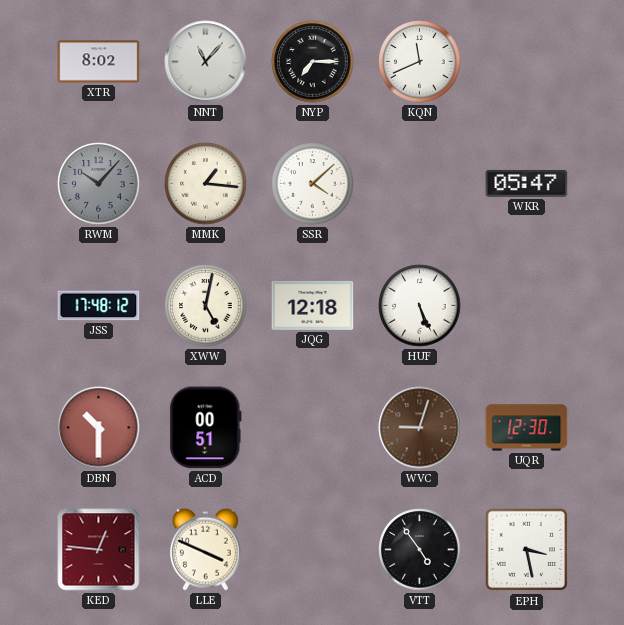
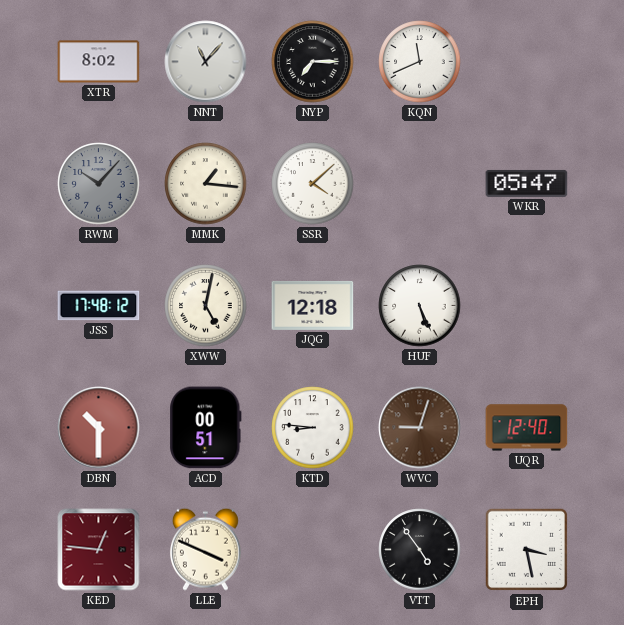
KTD: none -> 8:46
UQR: 12:30 -> 12:40
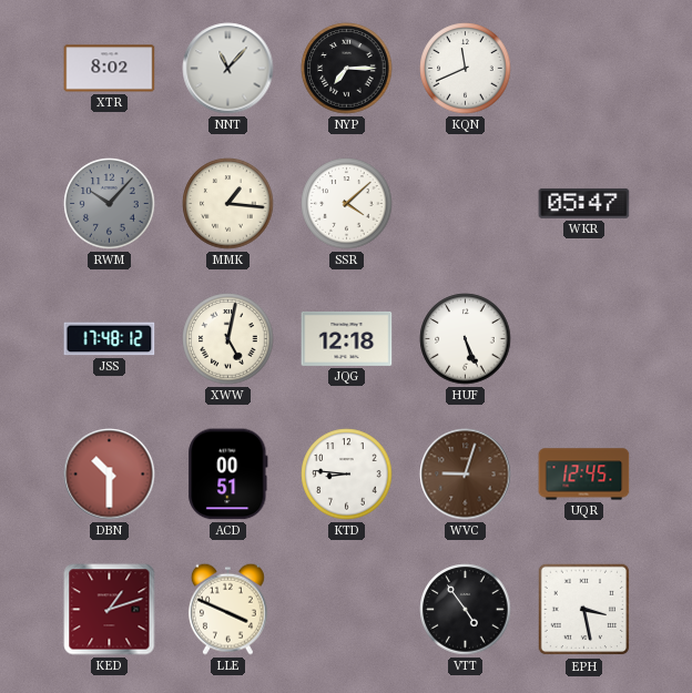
UQR: 12:40 -> 12:45
KED: 12:46 -> 1:12
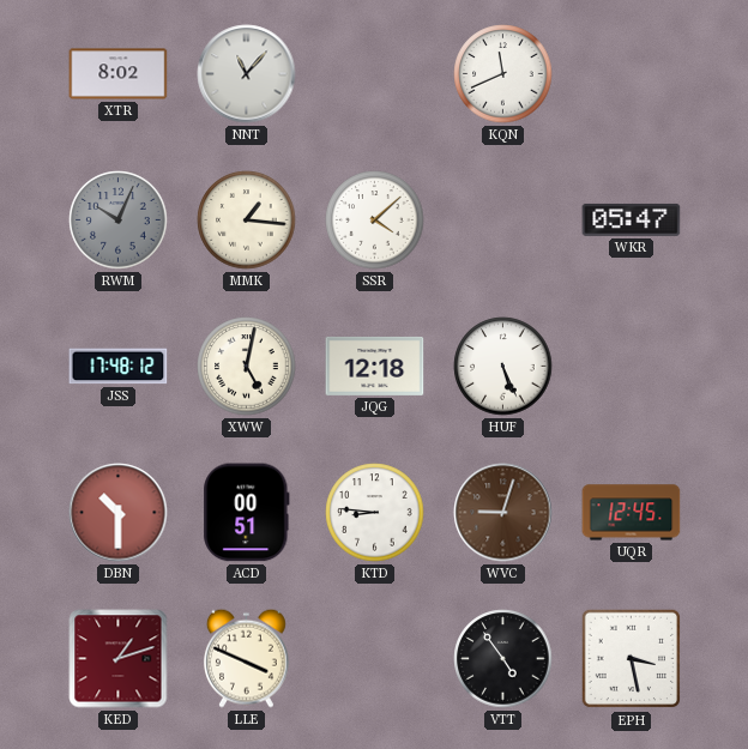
NYP: 7:15 -> none
RWM: 10:07 -> 10:04
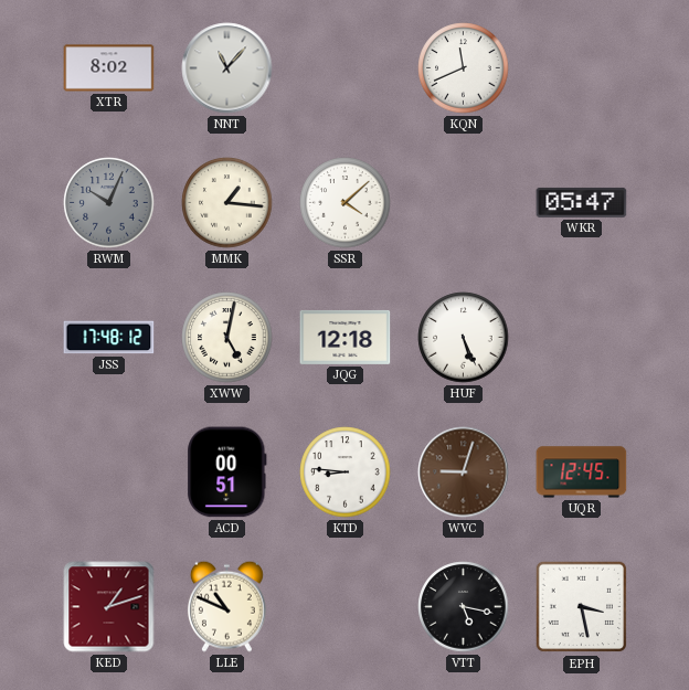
DBN: 10:30 -> none
LLE: 3:49 -> 10:49
VTT: 4:54 -> 5:17
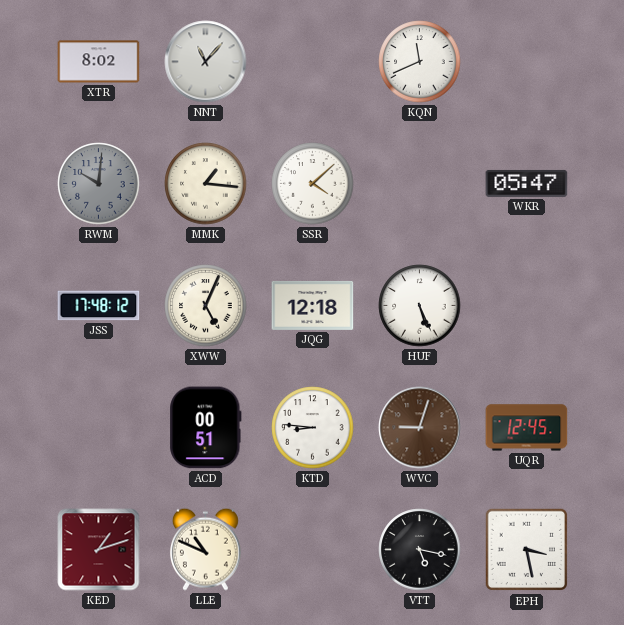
RWM: 10:04 -> 10:01
XWW: 5:02 -> 5:04
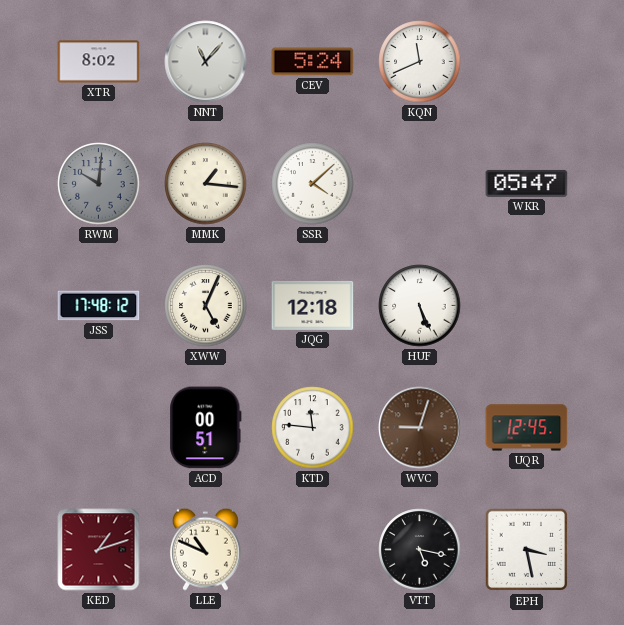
CEV: none -> 5:24
KTD: 8:46 -> 11:46
